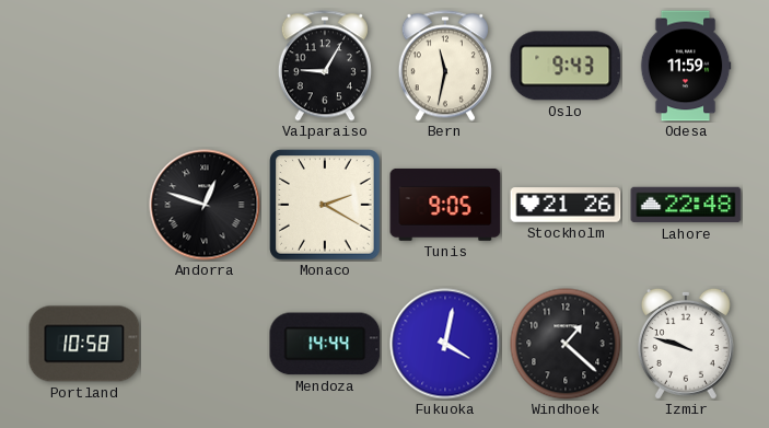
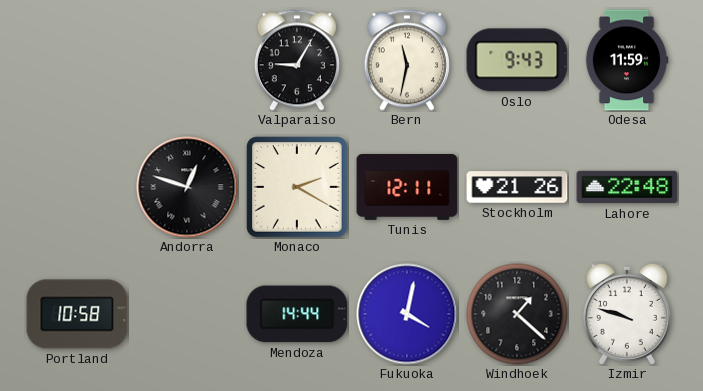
Tunis: 9:05 -> 12:11
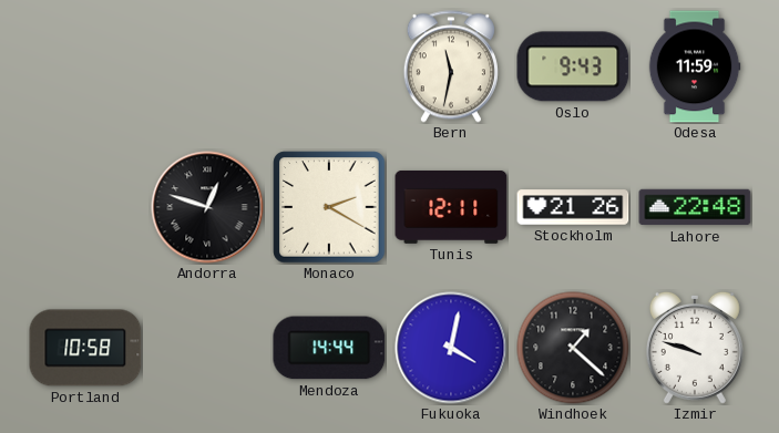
Valparaiso: 9:05 -> none
